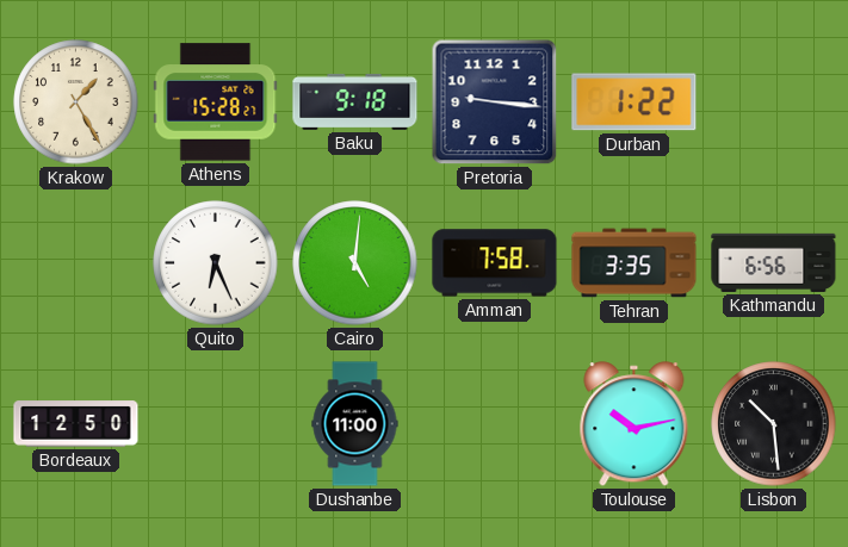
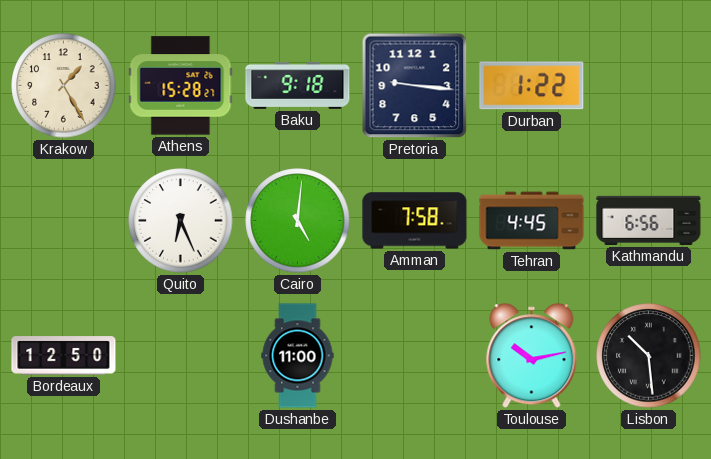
Tehran: 3:35 -> 4:45
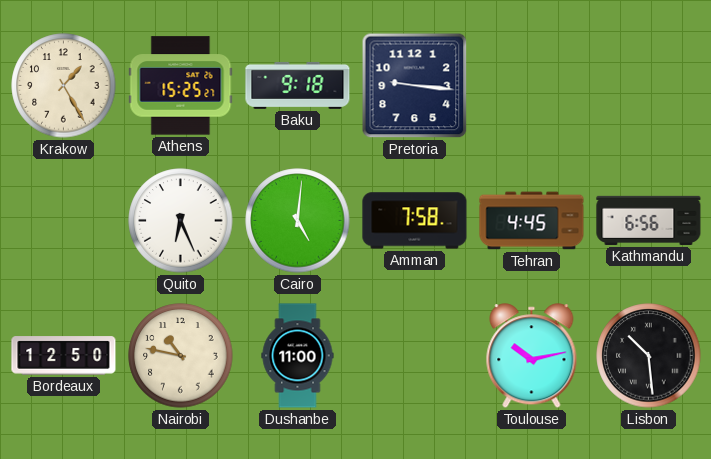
Athens: 15:28 -> 15:25
Durban: 1:22 -> none
Nairobi: none -> 10:47
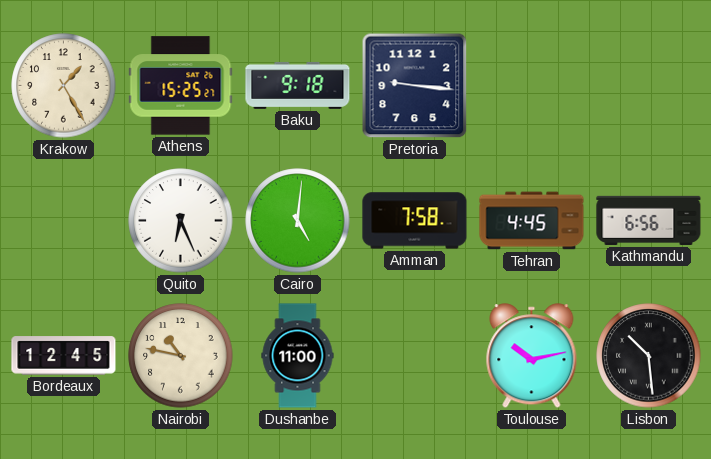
Bordeaux: 12:50 -> 12:45
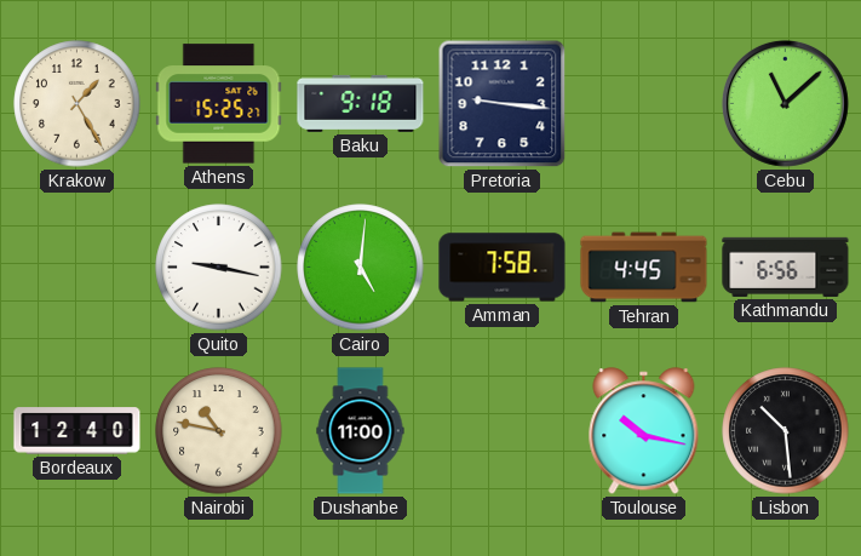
Cebu: none -> 11:08
Quito: 6:26 -> 9:17
Bordeaux: 12:45 -> 12:40
Toulouse: 10:13 -> 10:17
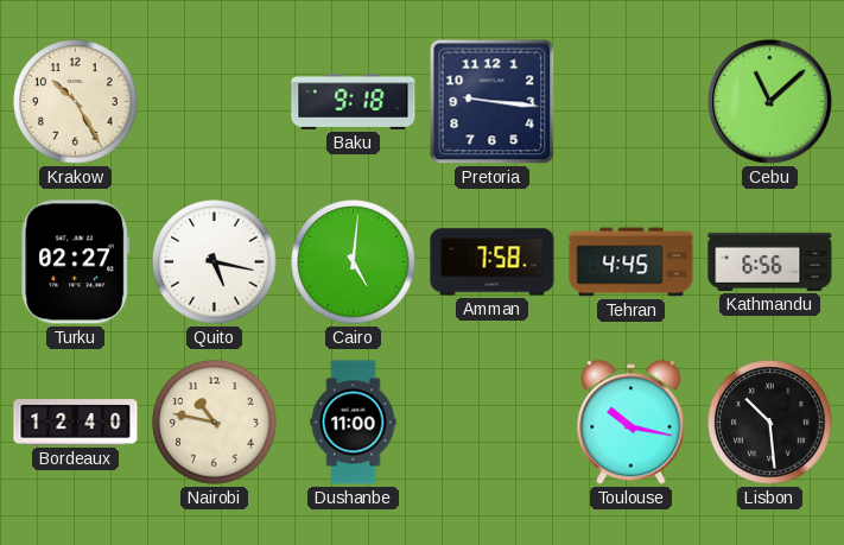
Krakow: 1:25 -> 10:25
Athens: 15:25 -> none
Turku: none -> 02:27
Quito: 9:17 -> 5:17
